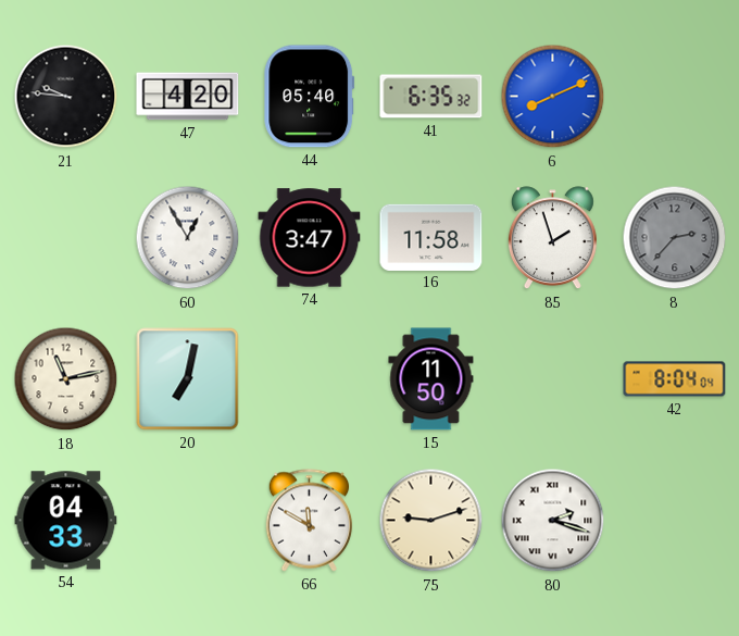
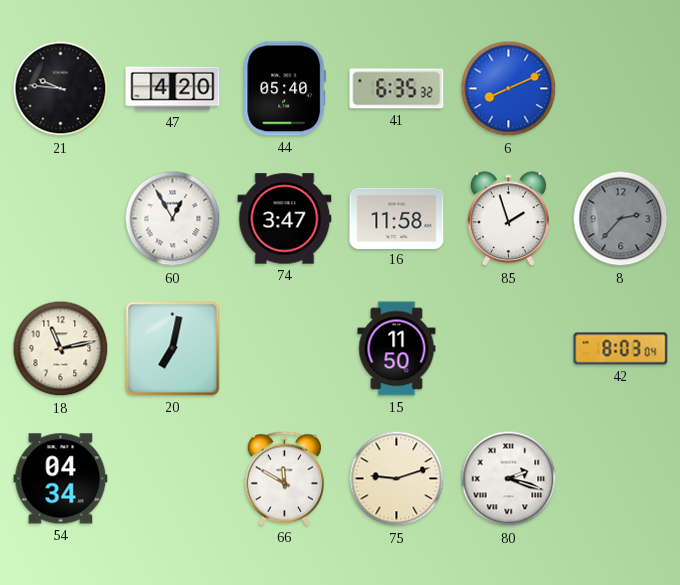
42: 8:04 -> 8:03
54: 04:33 -> 04:34
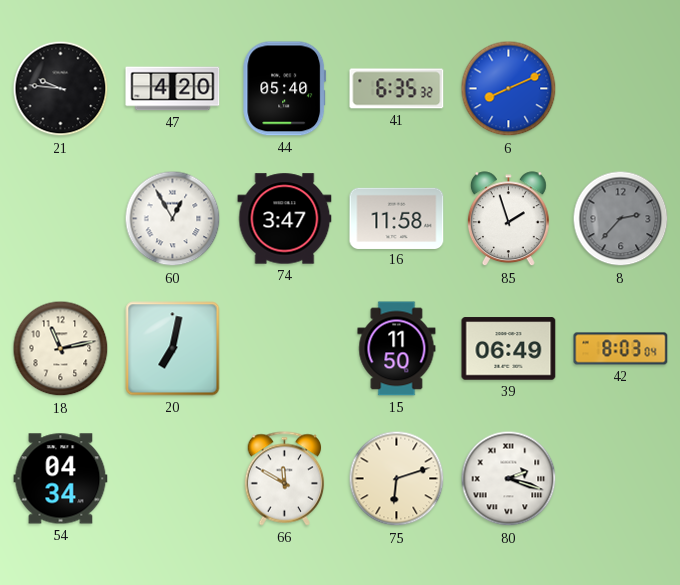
39: none -> 06:49
75: 9:12 -> 6:12
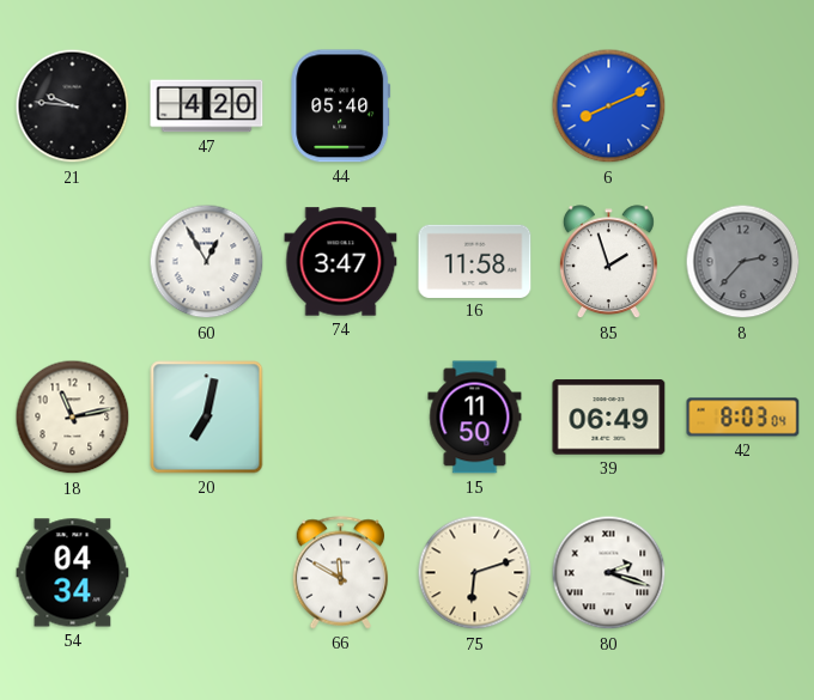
41: 6:35 -> none
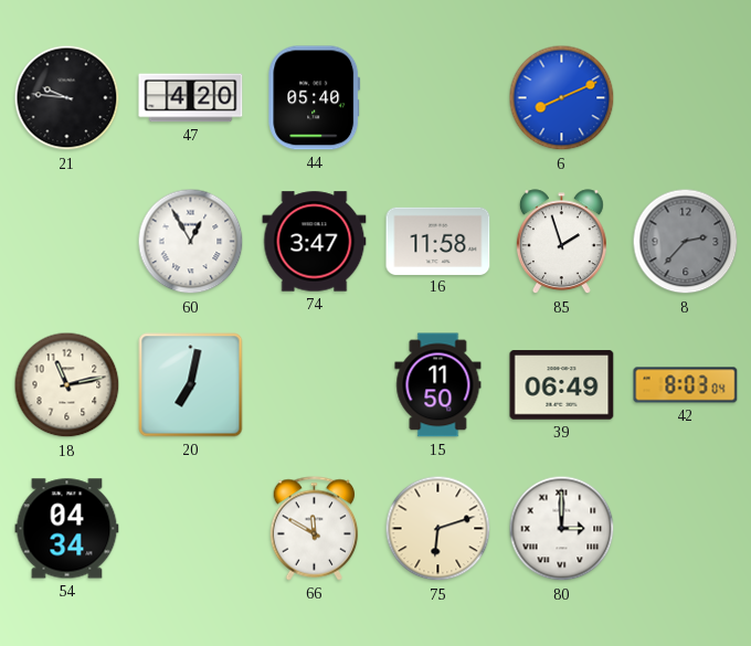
80: 2:18 -> 3:00
